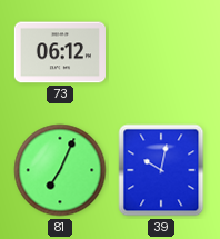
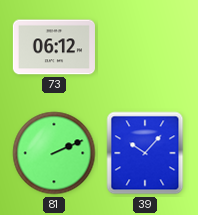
81: 7:04 -> 2:11
39: 10:02 -> 10:07
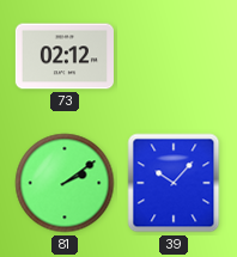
73: 06:12 -> 02:12
81: 2:11 -> 2:09
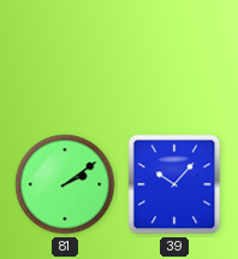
73: 02:12 -> none
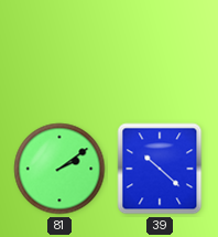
39: 10:07 -> 10:22
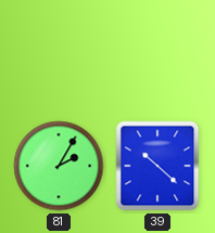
81: 2:09 -> 2:05
